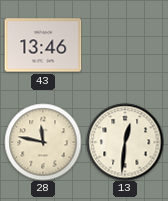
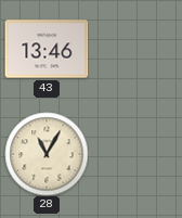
28: 11:47 -> 11:05
13: 12:31 -> none
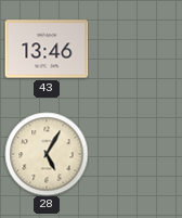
28: 11:05 -> 5:05
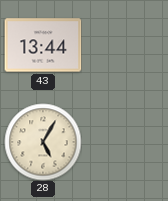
43: 13:46 -> 13:44
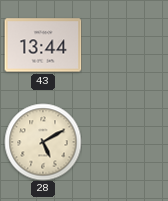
28: 5:05 -> 5:10
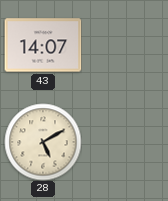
43: 13:44 -> 14:07
